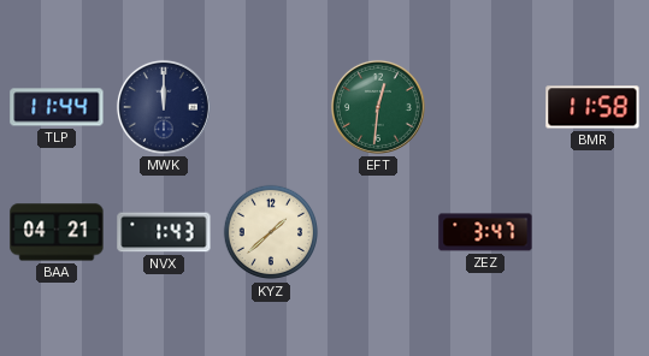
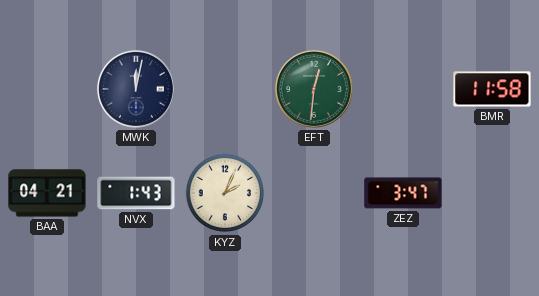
TLP: 11:44 -> none
MWK: 12:00 -> 12:02
KYZ: 1:38 -> 2:04
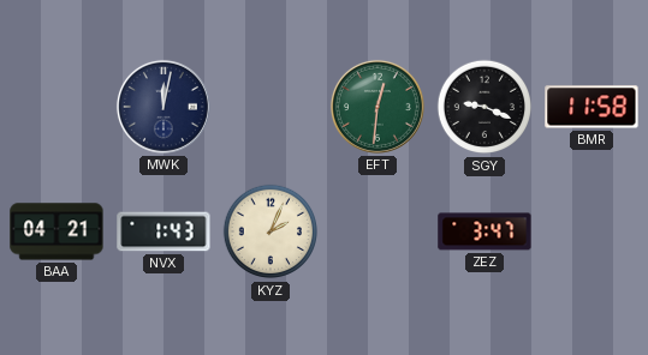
SGY: none -> 9:19
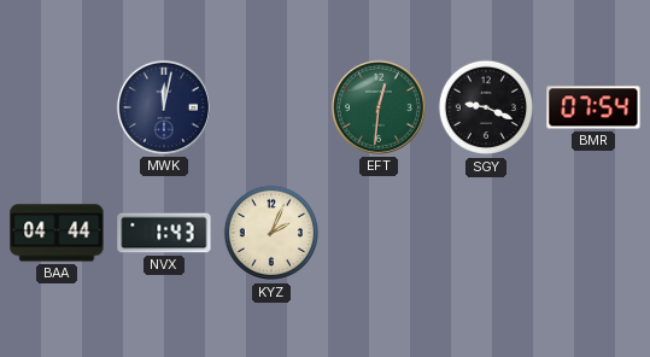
BMR: 11:58 -> 07:54
BAA: 04:21 -> 04:44
ZEZ: 3:47 -> none
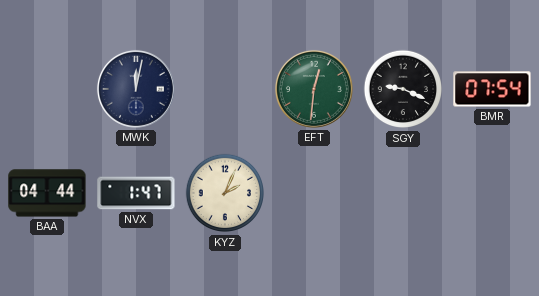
NVX: 1:43 -> 1:47
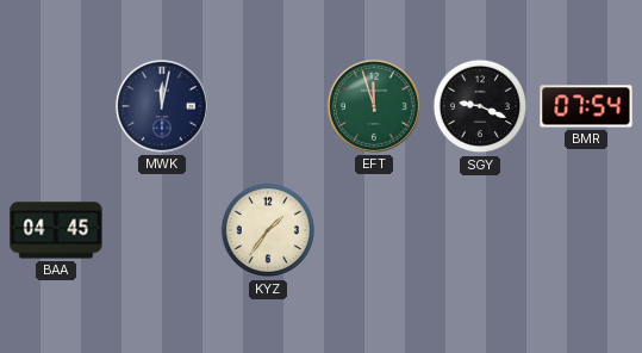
EFT: 12:31 -> 11:57
BAA: 04:44 -> 04:45
NVX: 1:47 -> none
KYZ: 2:04 -> 1:36
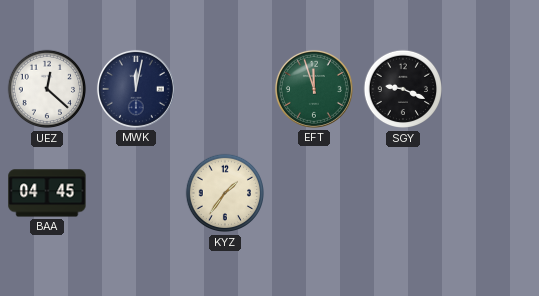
UEZ: none -> 12:22
BMR: 07:54 -> none
